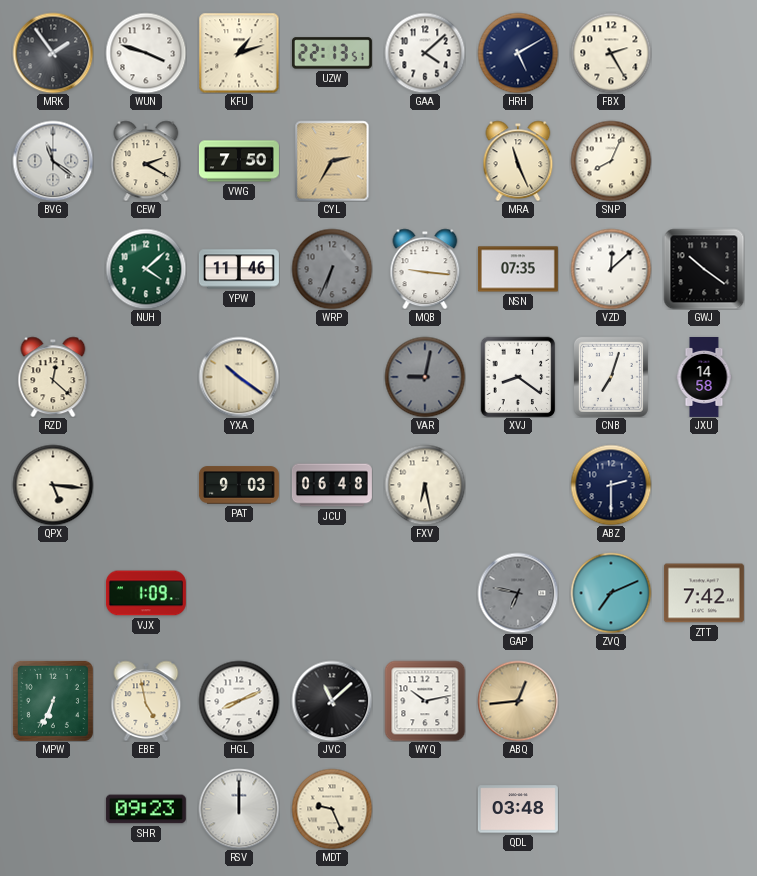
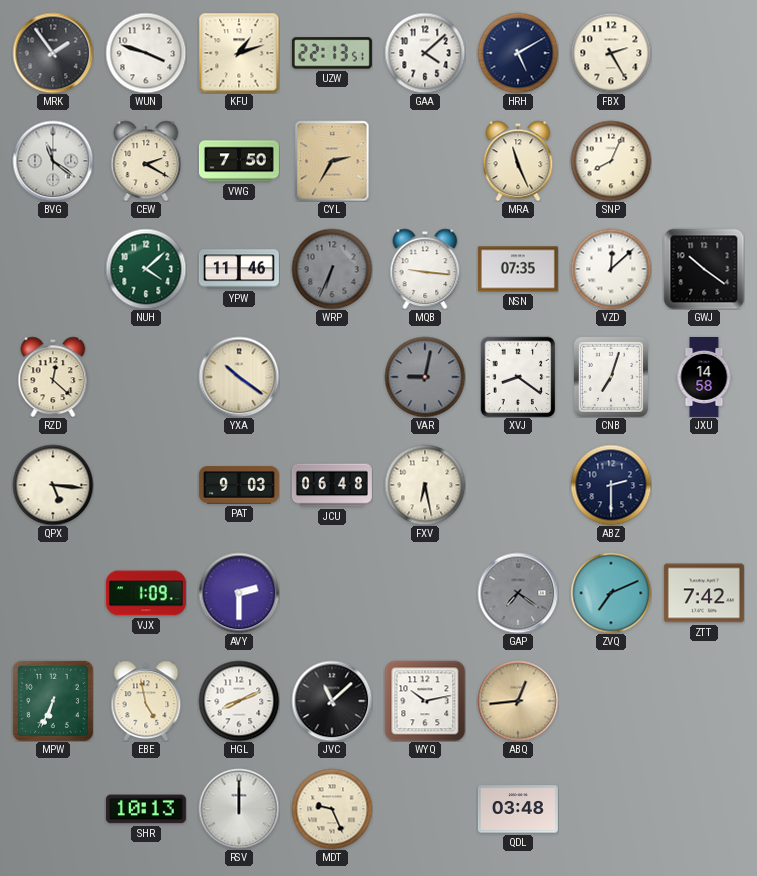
AVY: none -> 2:30
GAP: 6:47 -> 7:21
SHR: 09:23 -> 10:13
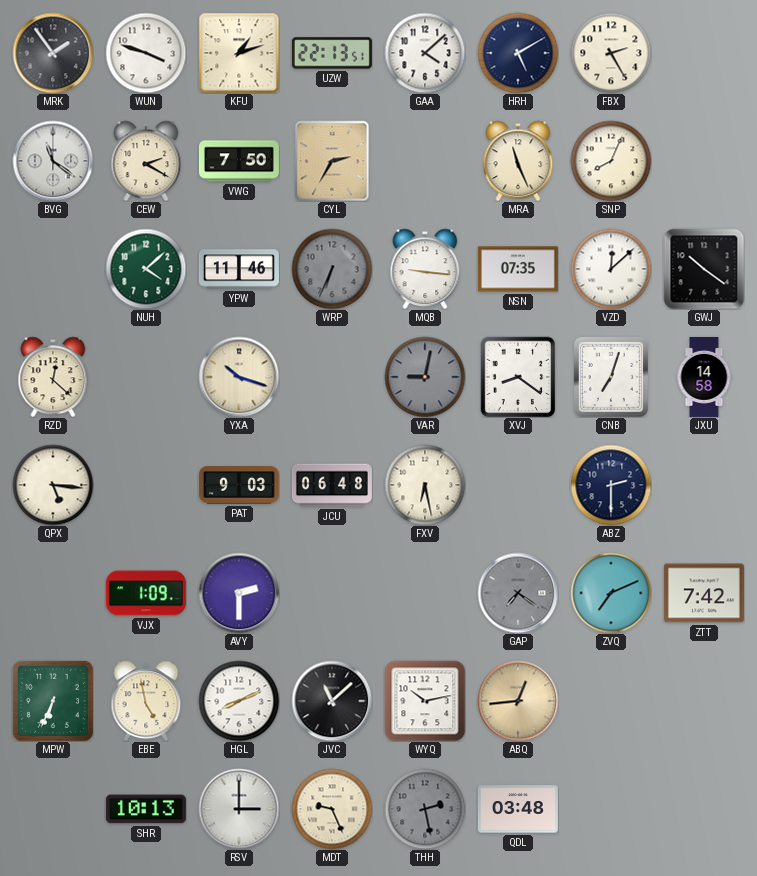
YXA: 10:21 -> 10:18
RSV: 12:00 -> 3:00
THH: none -> 2:28
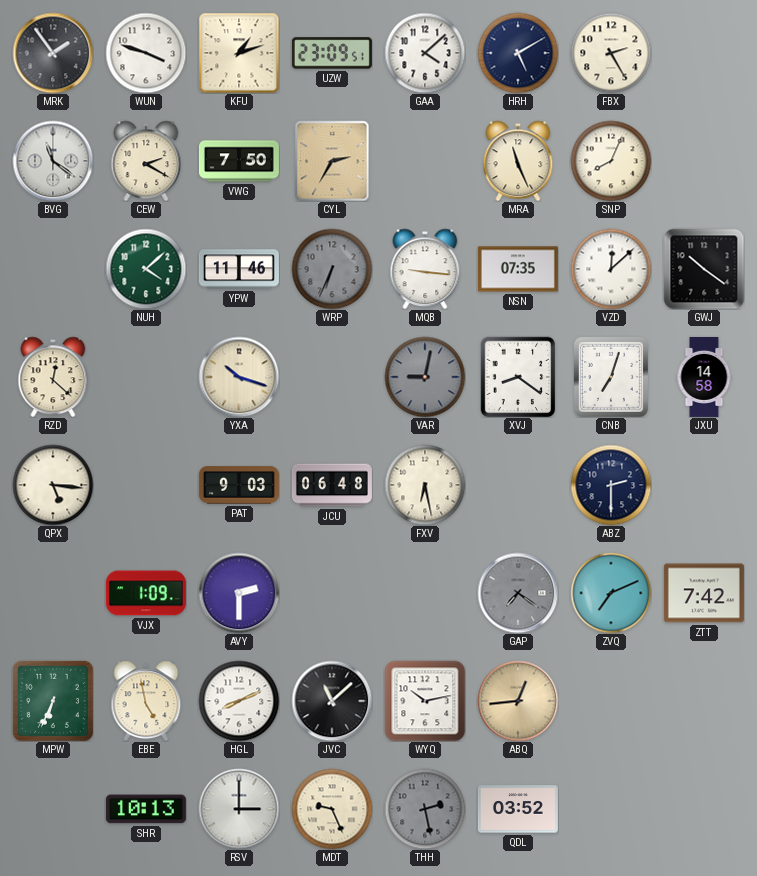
UZW: 22:13 -> 23:09
QDL: 03:48 -> 03:52
